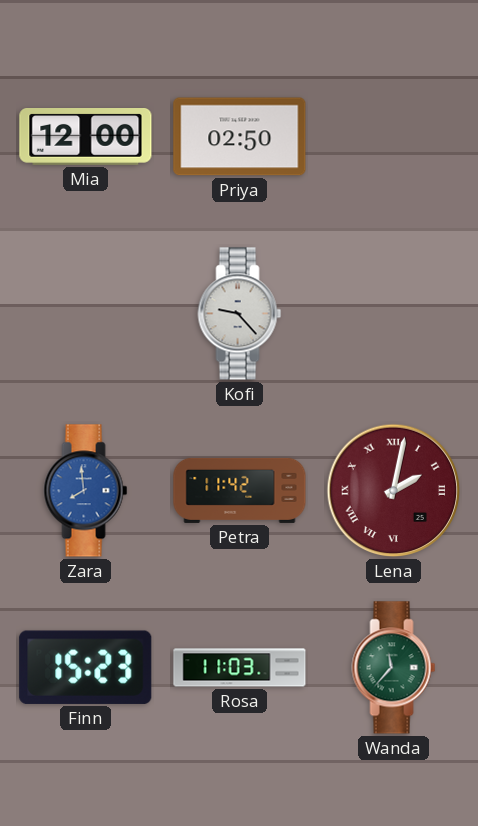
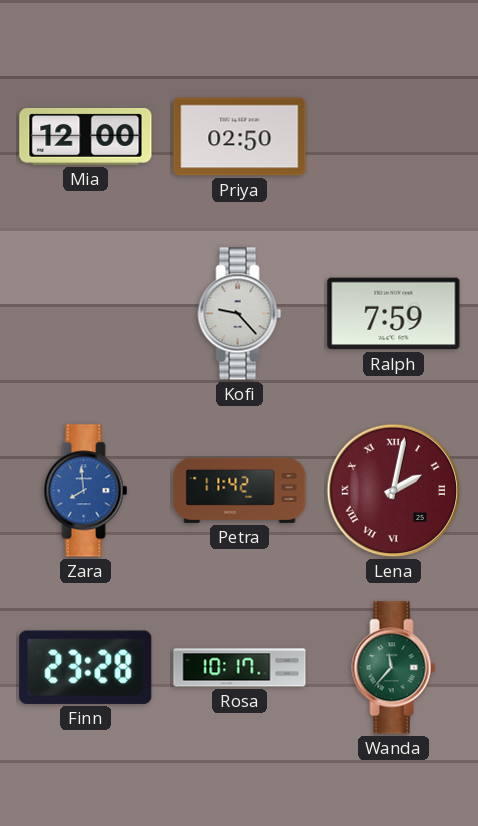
Ralph: none -> 7:59
Finn: 15:23 -> 23:28
Rosa: 11:03 -> 10:17
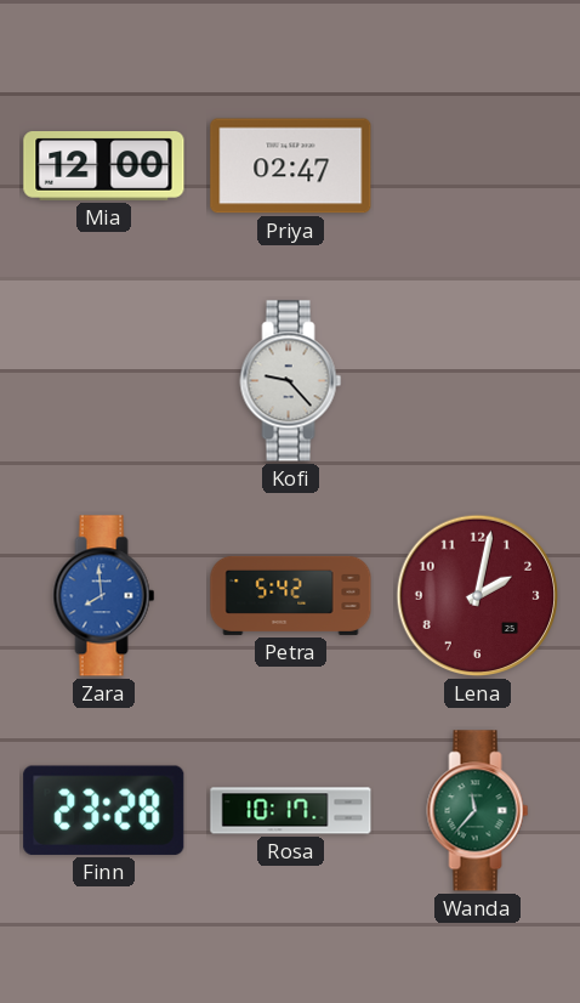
Priya: 02:50 -> 02:47
Ralph: 7:59 -> none
Petra: 11:42 -> 5:42
Lena numerals: Roman -> Arabic
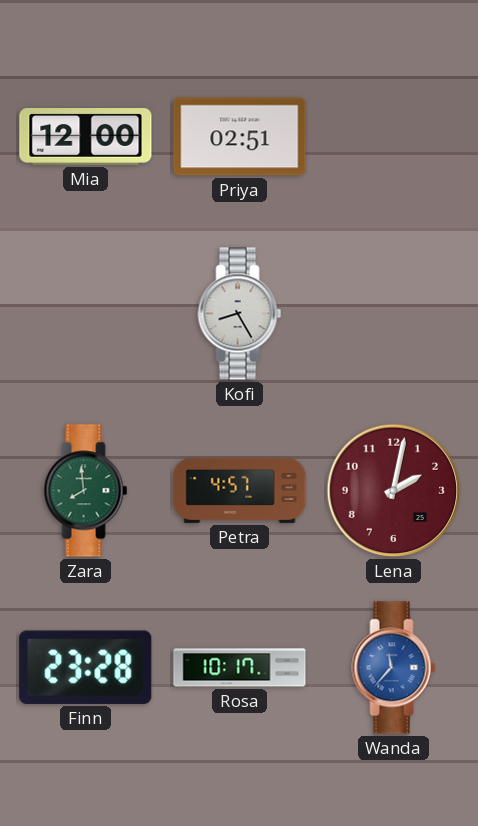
Priya: 02:47 -> 02:51
Kofi: 9:23 -> 8:25
Zara dial: blue -> green
Petra: 5:42 -> 4:57
Wanda dial: green -> blue
